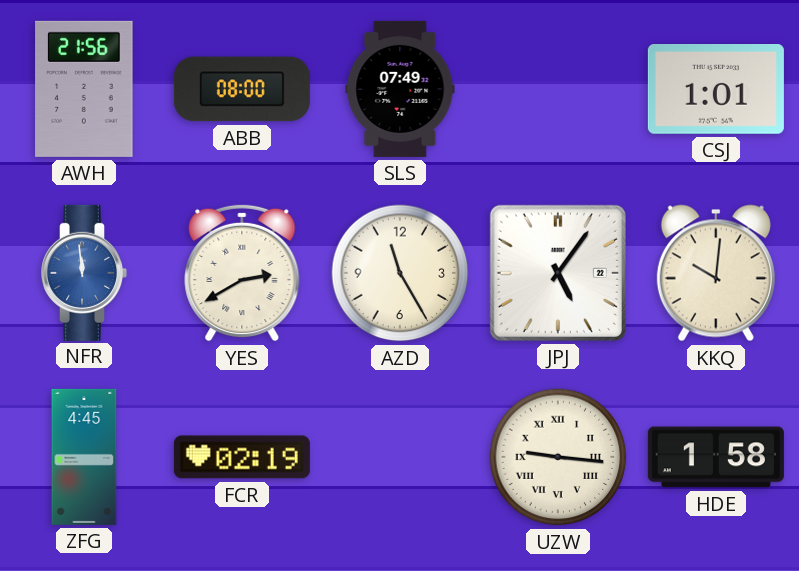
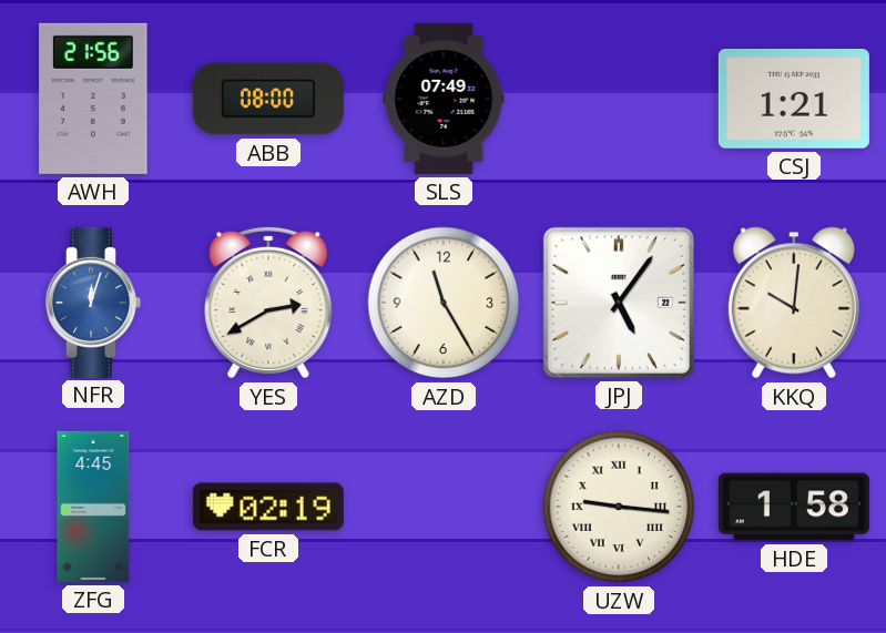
CSJ: 1:01 -> 1:21
NFR: 11:59 -> 12:03
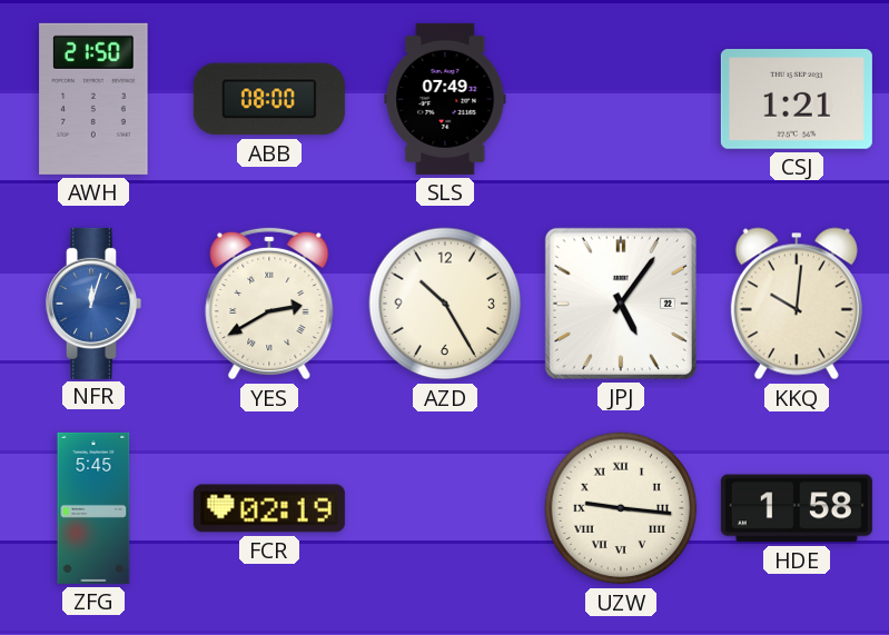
AWH: 21:56 -> 21:50
AZD: 11:25 -> 10:25
ZFG: 4:45 -> 5:45
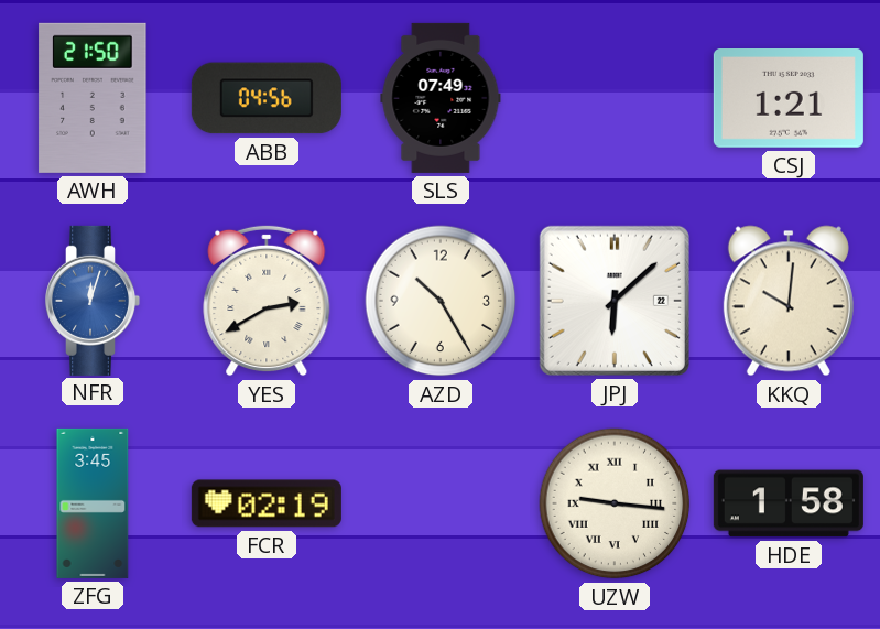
ABB: 08:00 -> 04:56
JPJ: 5:06 -> 6:08
ZFG: 5:45 -> 3:45
